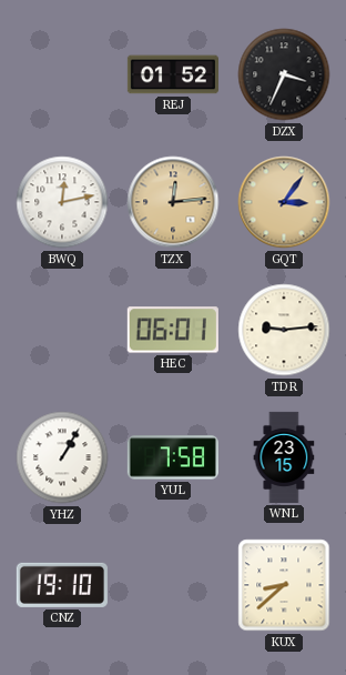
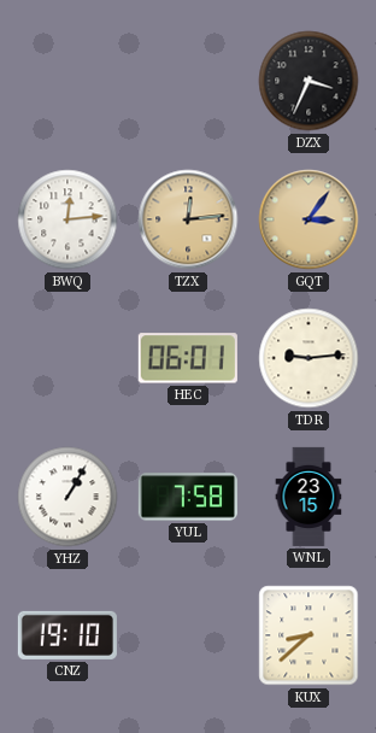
REJ: 01:52 -> none
BWQ: 12:13 -> 12:14
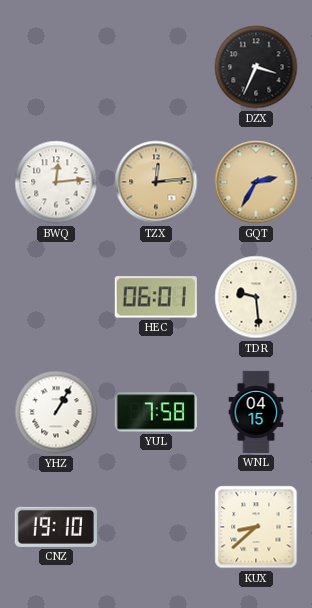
GQT: 3:06 -> 2:35
TDR: 9:14 -> 9:29
WNL: 23:15 -> 04:15
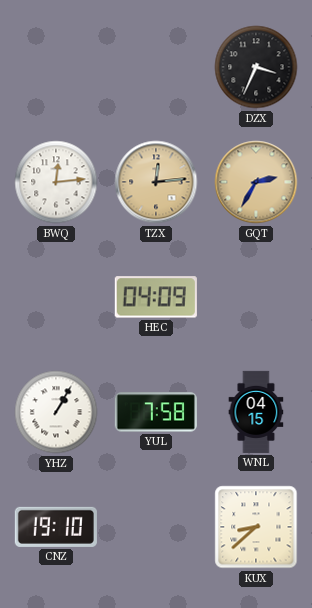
HEC: 06:01 -> 04:09
TDR: 9:29 -> none
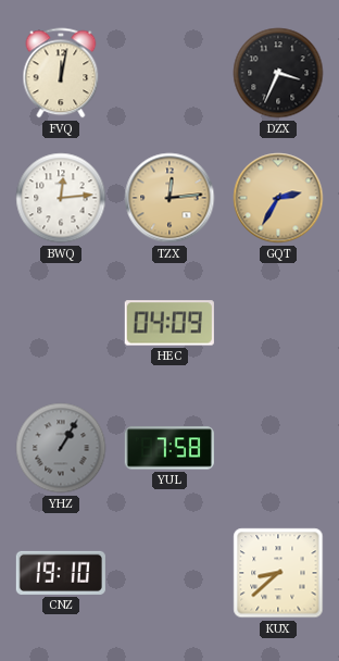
FVQ: none -> 12:02
YHZ dial: white -> grey
WNL: 04:15 -> none
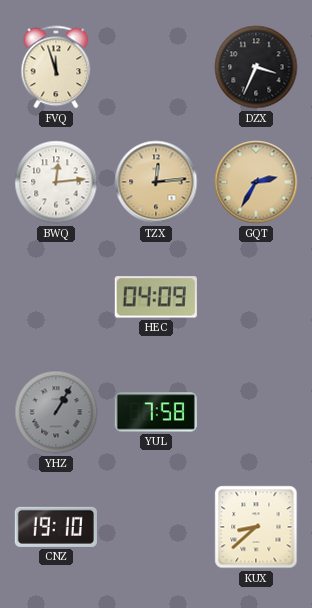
FVQ: 12:02 -> 11:57
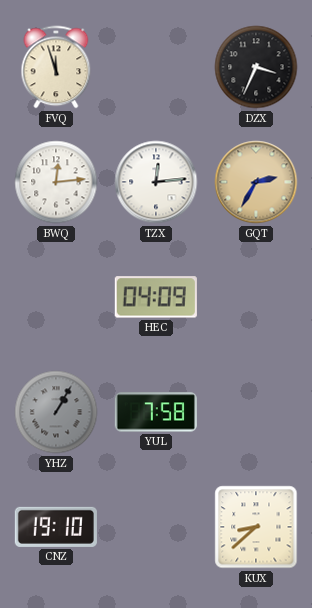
TZX dial: champagne -> white
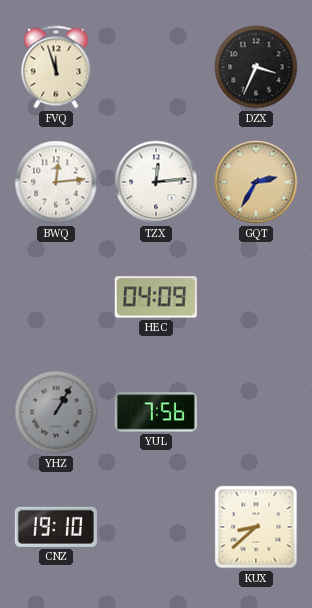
YUL: 7:58 -> 7:56
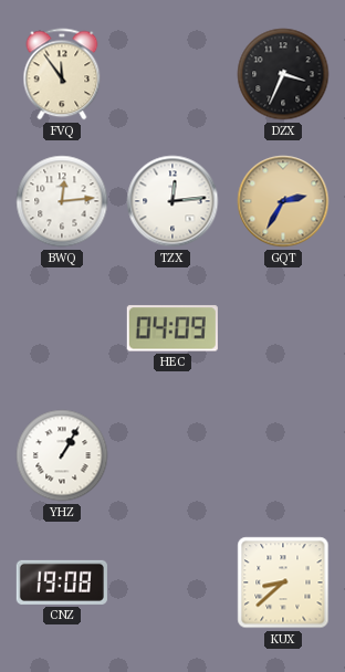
FVQ: 11:57 -> 11:54
YHZ dial: grey -> white
YUL: 7:56 -> none
CNZ: 19:10 -> 19:08
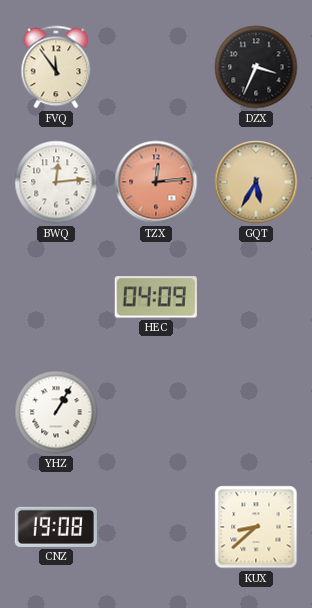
TZX dial: white -> salmon
GQT: 2:35 -> 5:35
